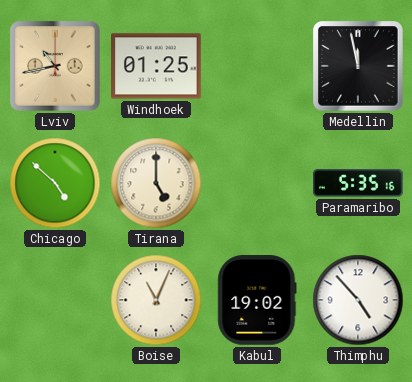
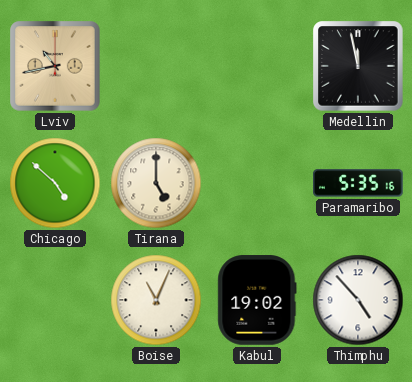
Windhoek: 01:25 -> none
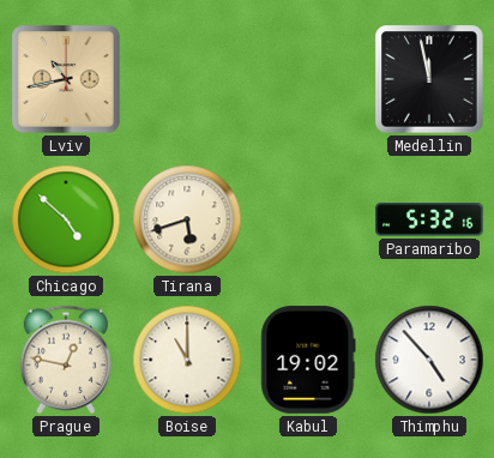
Tirana: 5:00 -> 5:42
Paramaribo: 5:35 -> 5:32
Prague: none -> 12:47
Boise: 11:04 -> 11:00
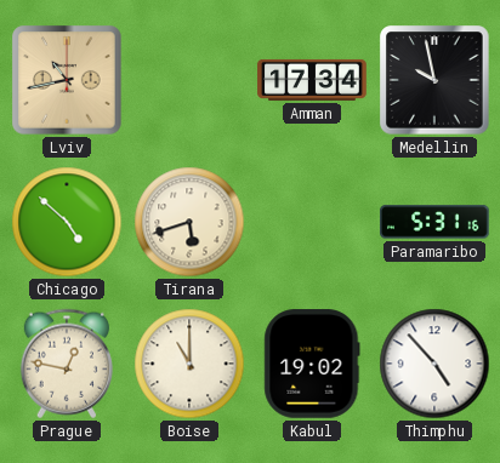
Amman: none -> 17:34
Medellin: 11:58 -> 9:58
Paramaribo: 5:32 -> 5:31
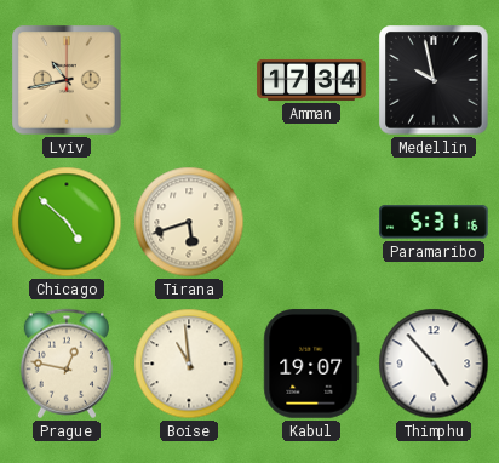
Boise: 11:00 -> 10:59
Kabul: 19:02 -> 19:07
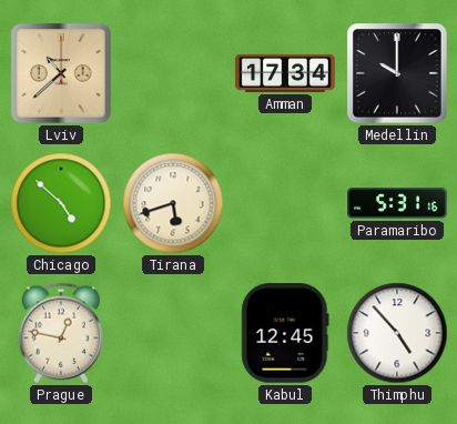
Lviv: 10:43 -> 10:38
Medellin: 9:58 -> 10:00
Boise: 10:59 -> none
Kabul: 19:07 -> 12:45
